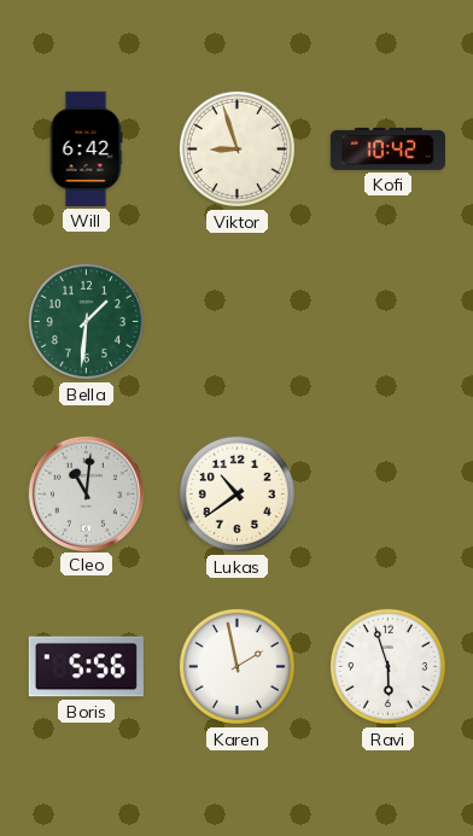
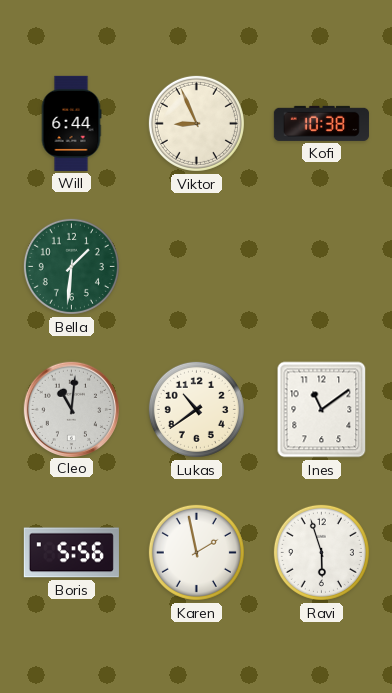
Will: 6:42 -> 6:44
Viktor: 8:57 -> 8:56
Kofi: 10:42 -> 10:38
Ines: none -> 11:09
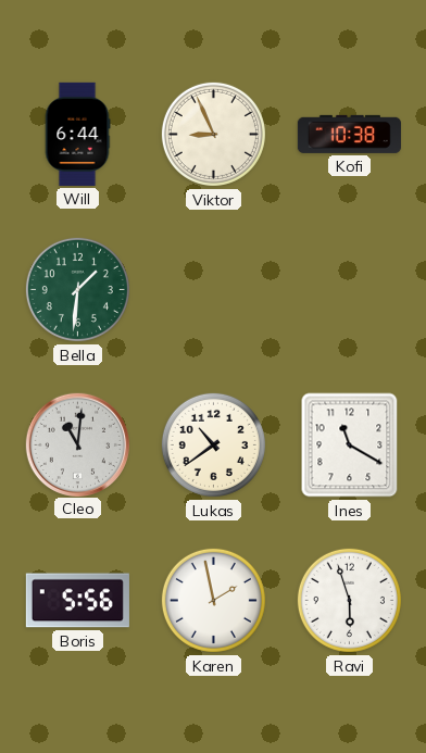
Ines: 11:09 -> 11:20
